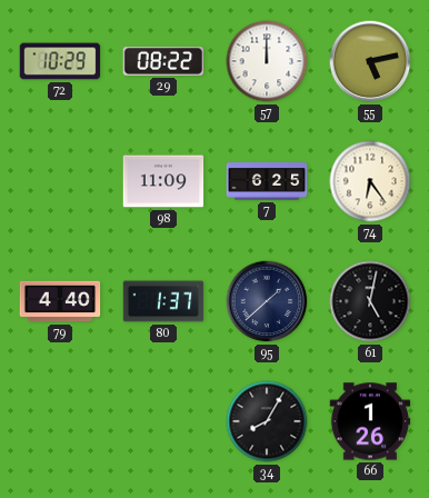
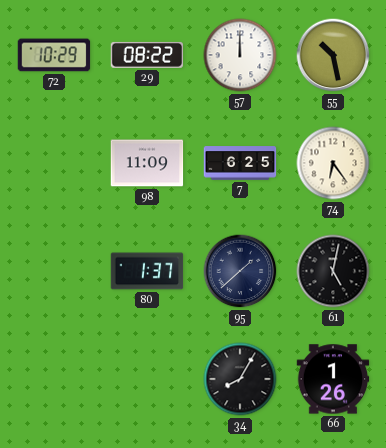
55: 5:13 -> 10:28
79: 4:40 -> none
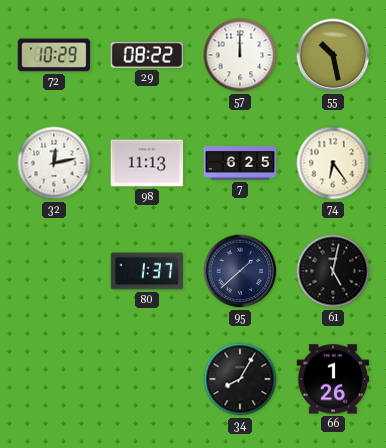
32: none -> 12:13
98: 11:09 -> 11:13
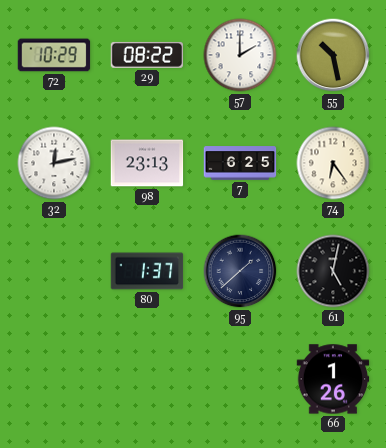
57: 12:00 -> 2:00
98: 11:13 -> 23:13
34: 8:05 -> none
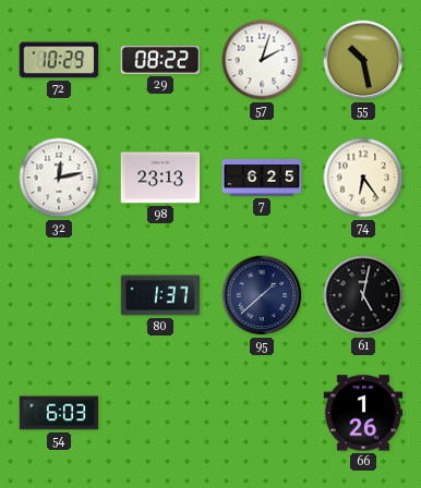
57: 2:00 -> 2:03
54: none -> 6:03
